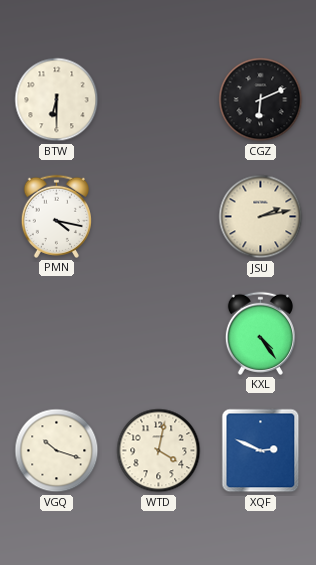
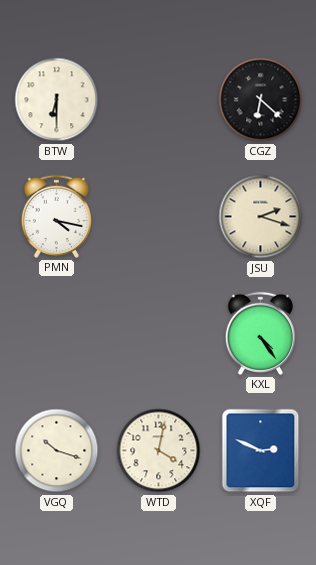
CGZ: 6:11 -> 6:22
JSU: 2:13 -> 2:18
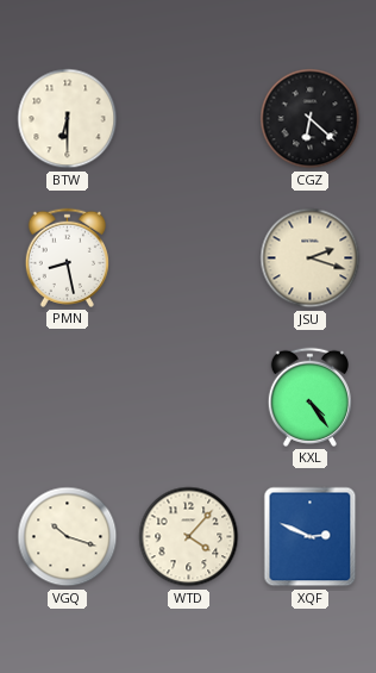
PMN: 4:17 -> 8:28
WTD: 4:02 -> 4:07
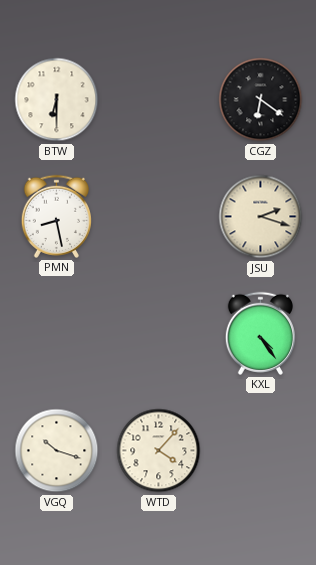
CGZ: 6:22 -> 6:21
XQF: 2:49 -> none
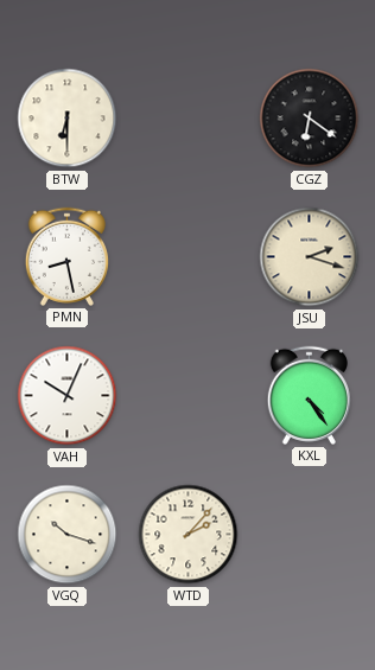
VAH: none -> 10:04
WTD: 4:07 -> 2:07
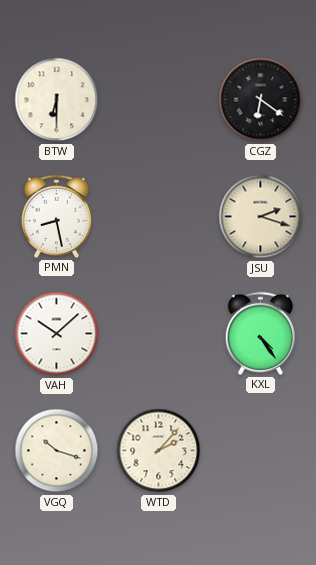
VAH: 10:04 -> 10:08
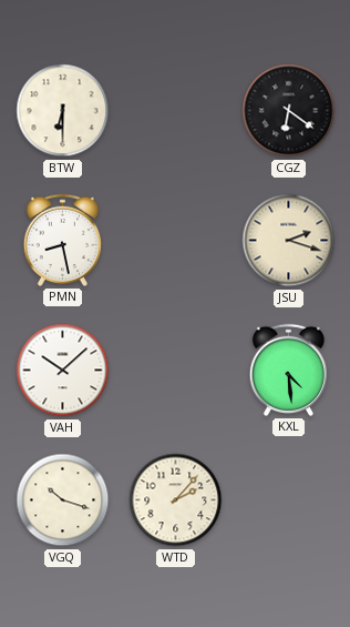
KXL: 4:24 -> 4:29
